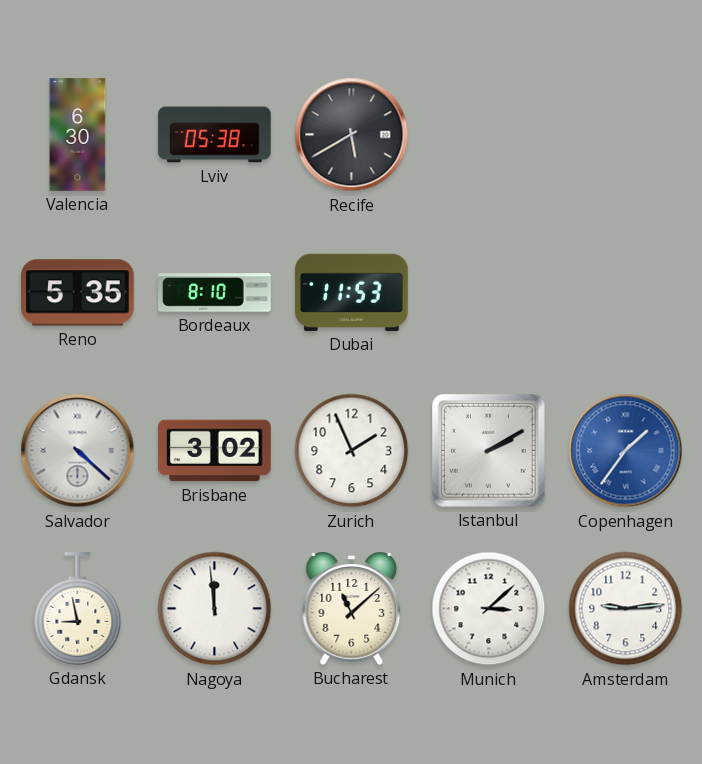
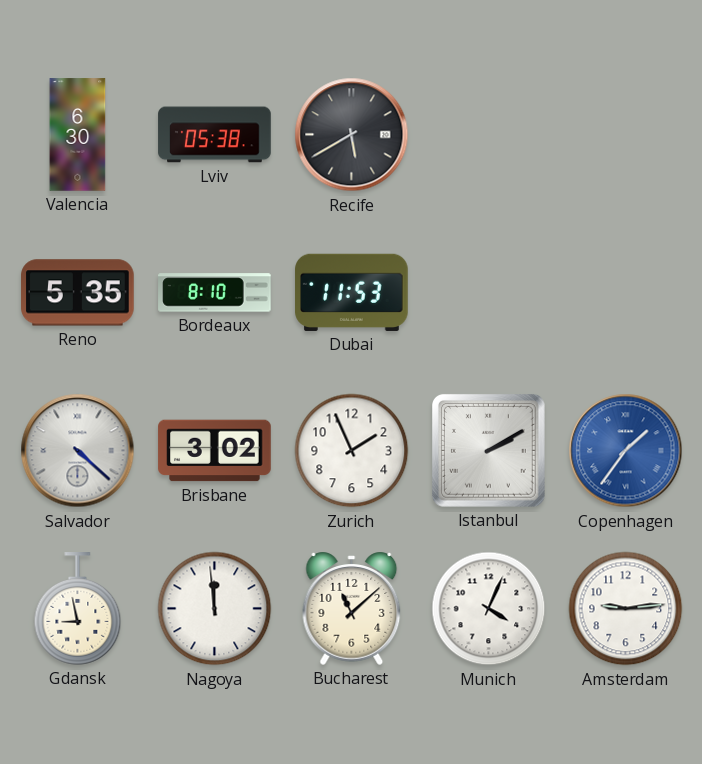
Munich: 3:08 -> 4:04
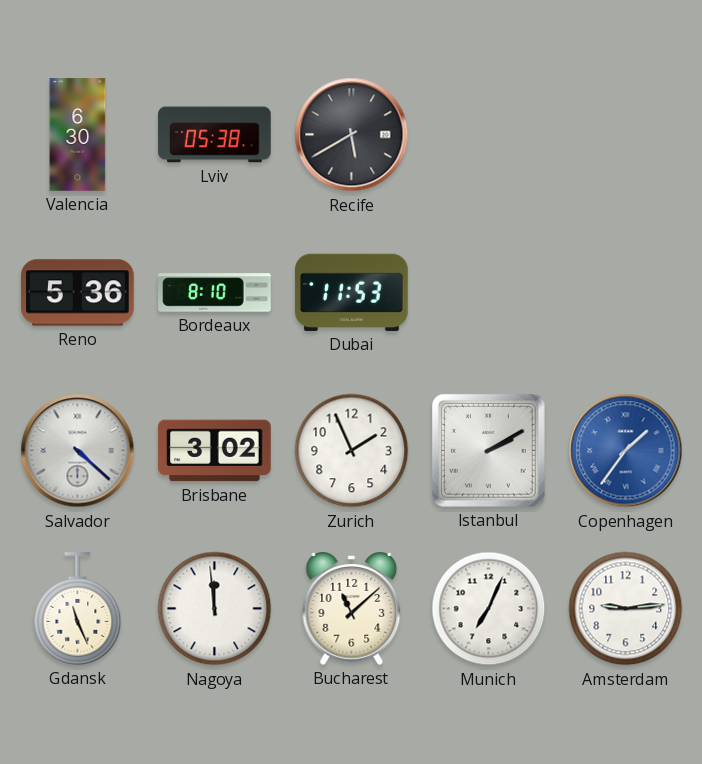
Reno: 5:35 -> 5:36
Gdansk: 8:58 -> 11:26
Munich: 4:04 -> 7:04
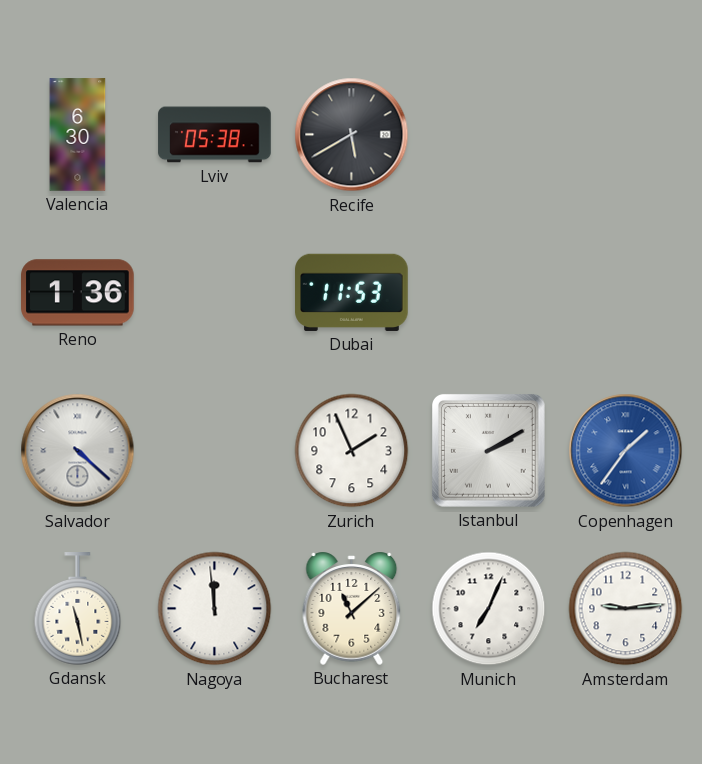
Reno: 5:36 -> 1:36
Bordeaux: 8:10 -> none
Brisbane: 3:02 -> none
Gdansk: 11:26 -> 11:28
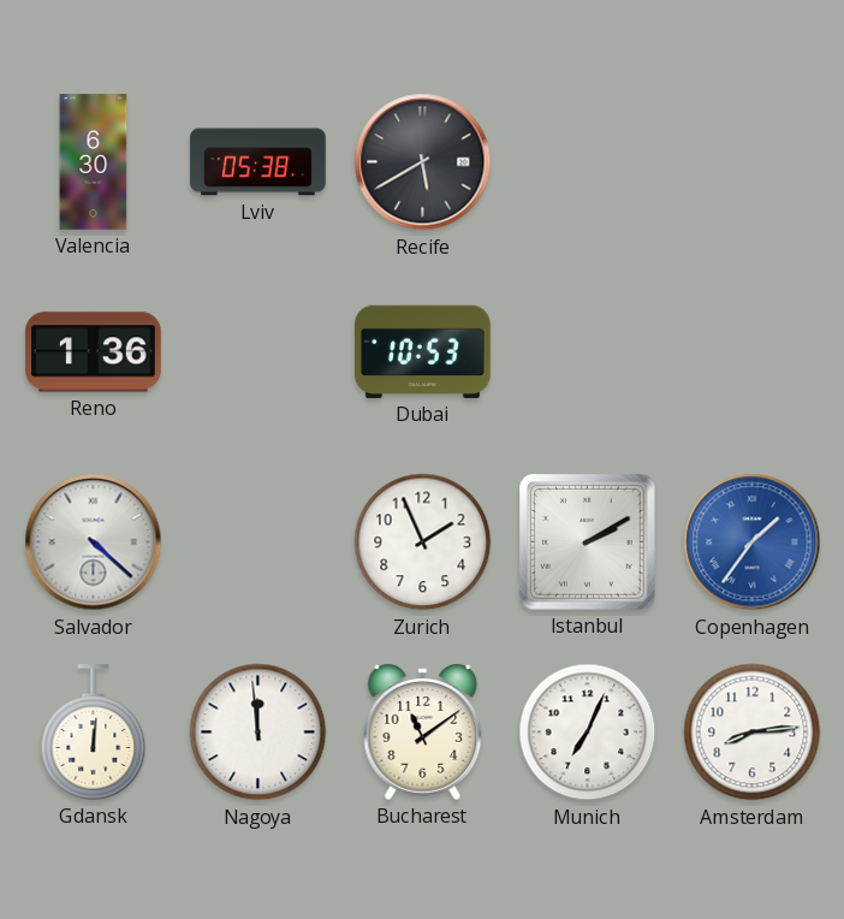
Dubai: 11:53 -> 10:53
Gdansk: 11:28 -> 12:01
Bucharest: 11:08 -> 11:09
Amsterdam: 9:14 -> 8:14
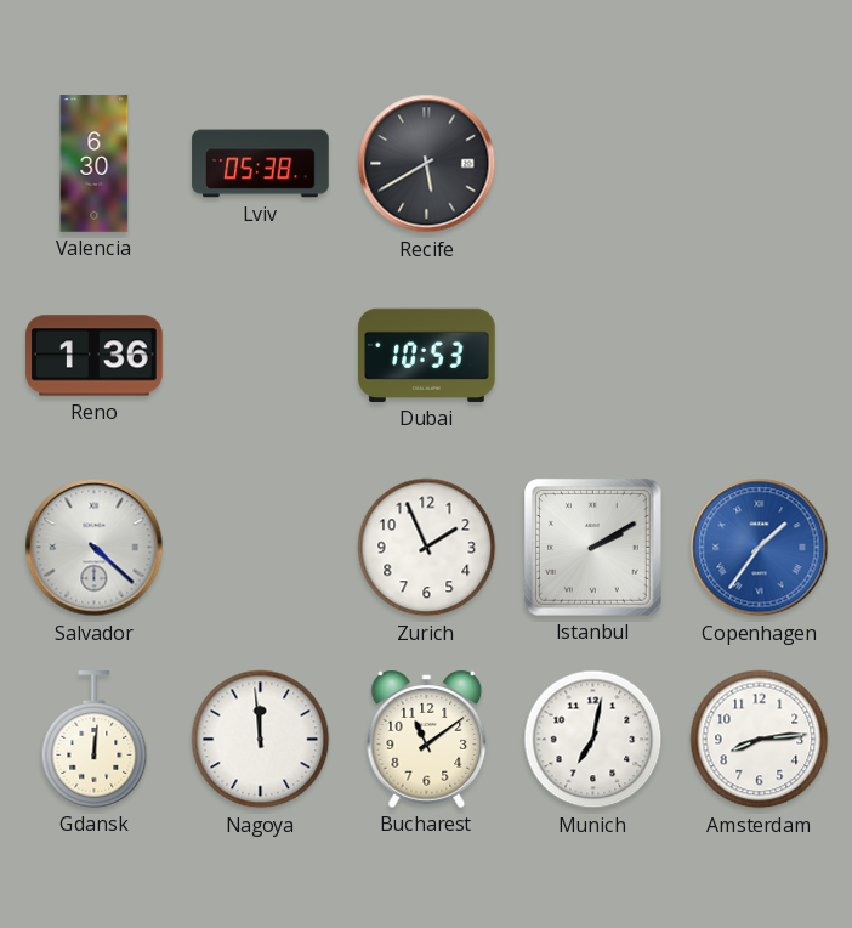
Munich: 7:04 -> 7:02
